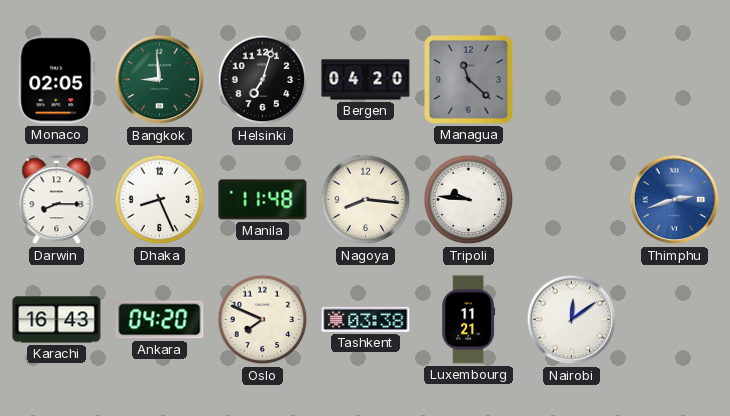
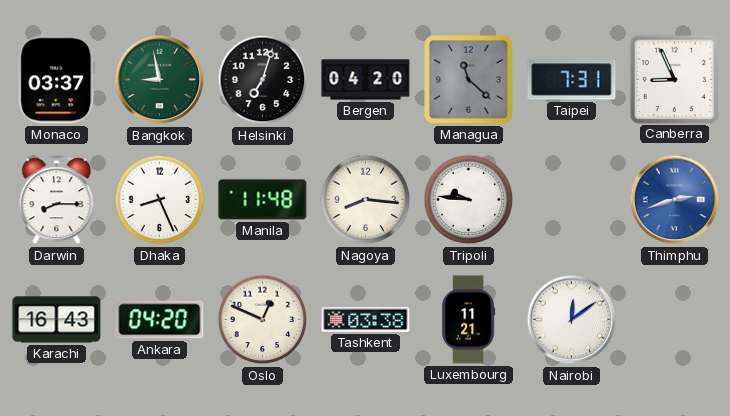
Monaco: 02:05 -> 03:37
Bangkok: 8:59 -> 8:58
Taipei: none -> 7:31
Canberra: none -> 8:56
Oslo: 7:49 -> 12:49
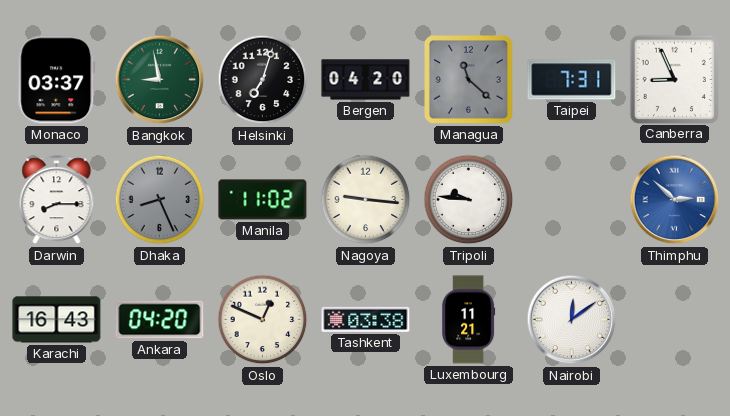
Dhaka dial: white -> grey
Manila: 11:48 -> 11:02
Nagoya: 8:16 -> 9:16
Thimphu: 2:42 -> 2:52
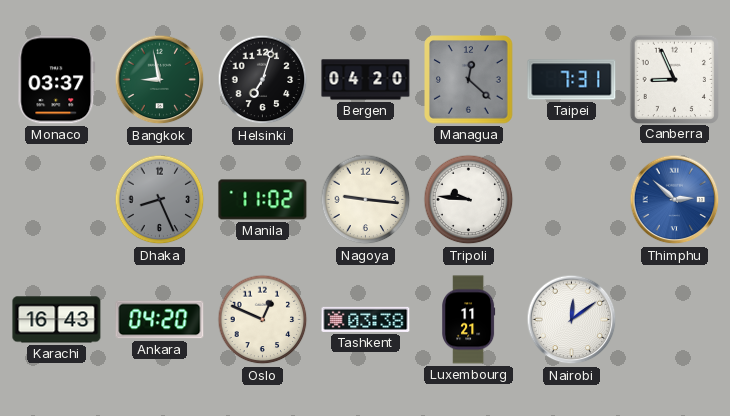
Managua: 11:22 -> 12:22
Darwin: 8:15 -> none
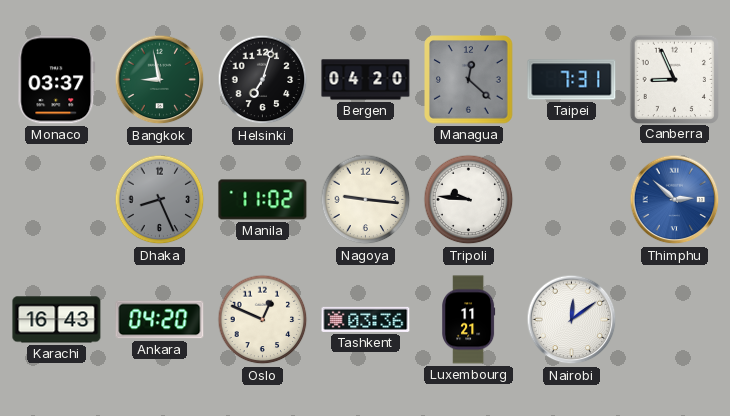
Tashkent: 03:38 -> 03:36
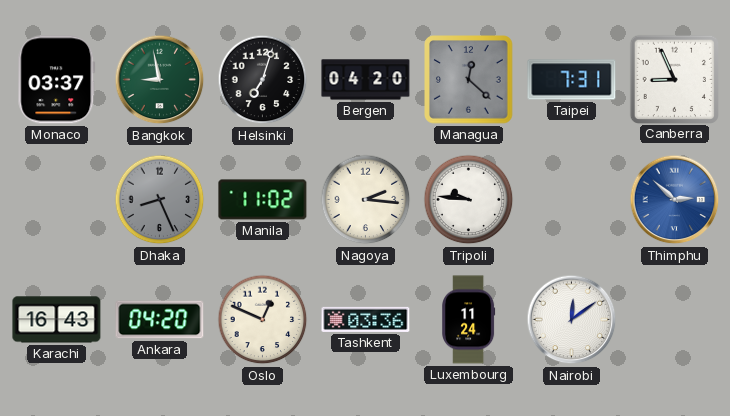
Nagoya: 9:16 -> 2:16
Luxembourg: 11:21 -> 11:24
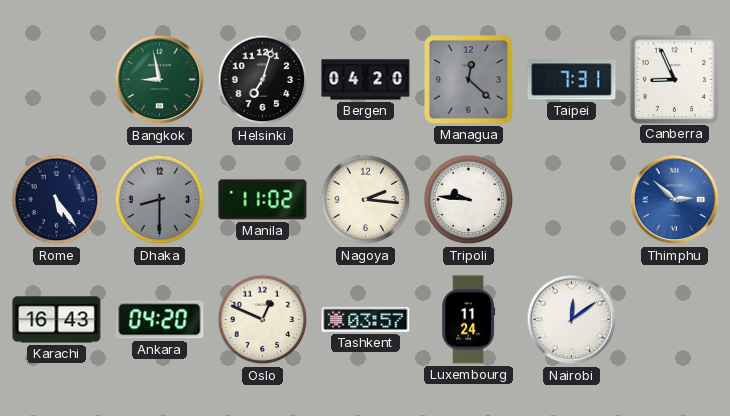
Monaco: 03:37 -> none
Rome: none -> 5:24
Dhaka: 8:26 -> 8:30
Tashkent: 03:36 -> 03:57
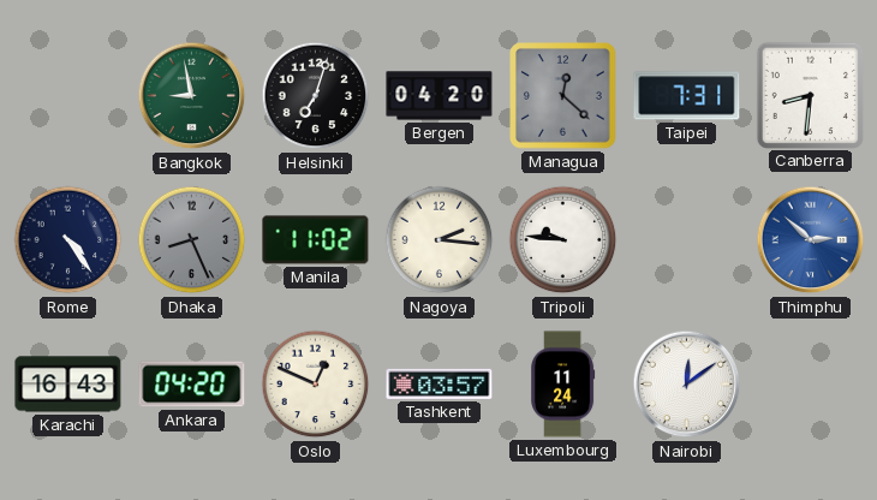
Canberra: 8:56 -> 8:31
Rome: 5:24 -> 4:24
Dhaka: 8:30 -> 8:26
